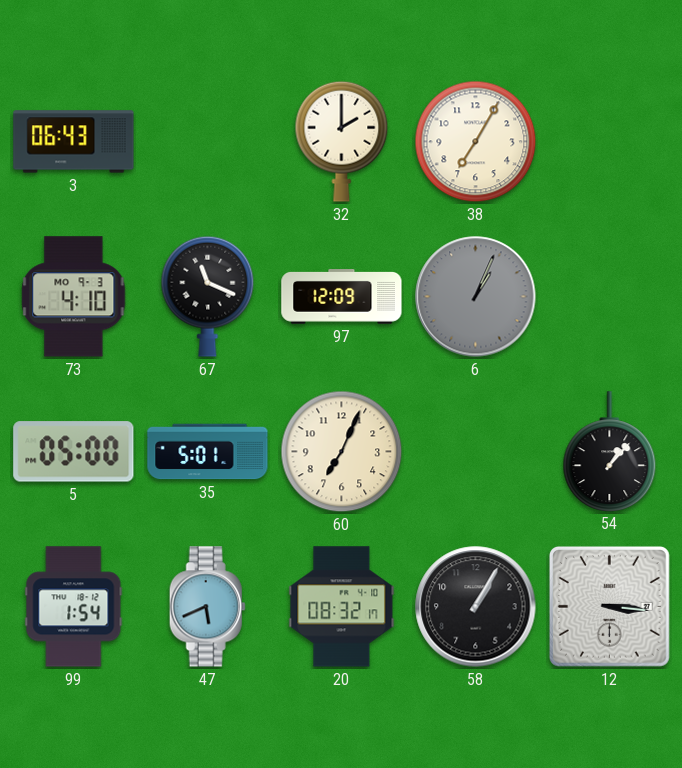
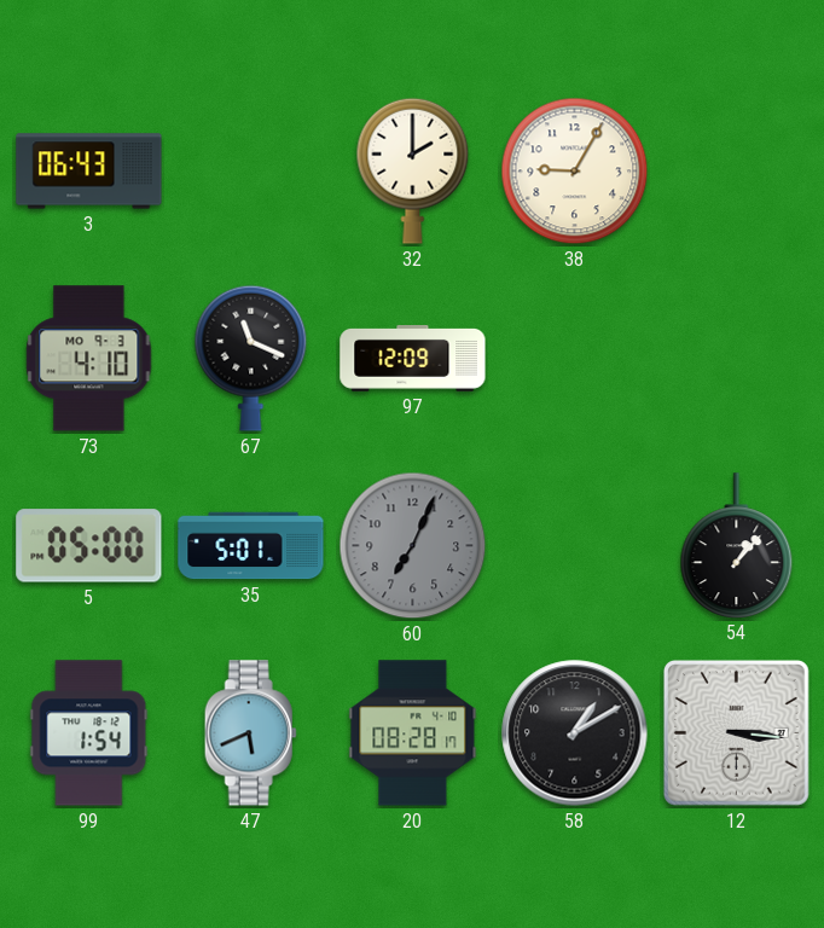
38: 7:05 -> 9:05
6: 1:04 -> none
60 dial: cream -> grey
20: 08:32 -> 08:28
58: 1:05 -> 1:10
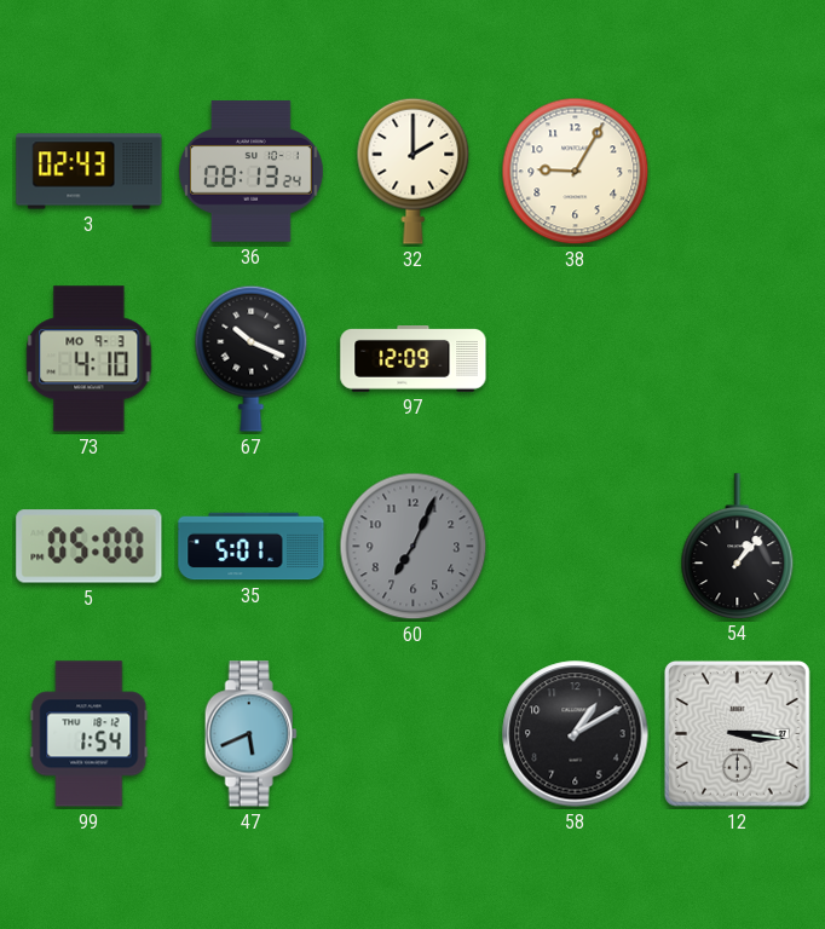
3: 06:43 -> 02:43
36: none -> 08:13
67: 11:19 -> 10:19
20: 08:28 -> none
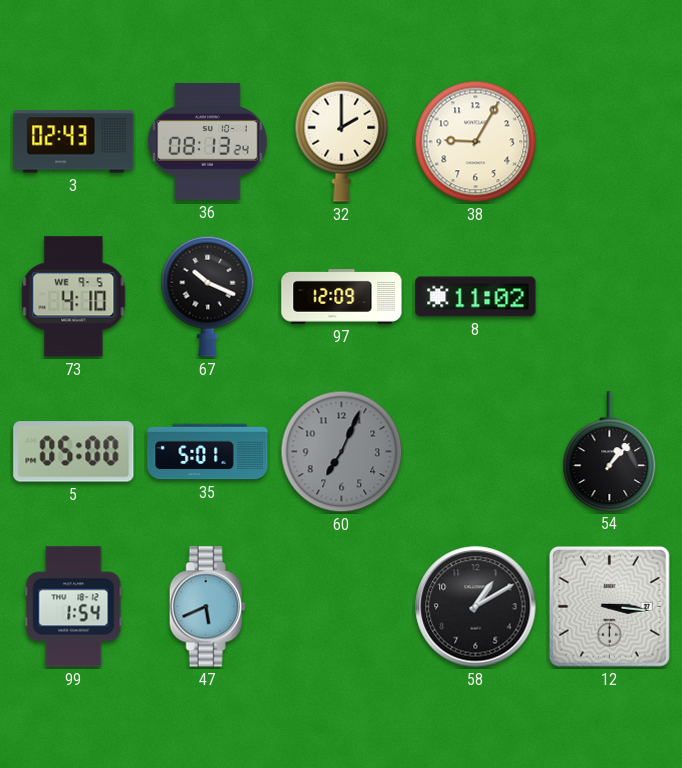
73 date: MO 9-3 -> WE 9-5
8: none -> 11:02
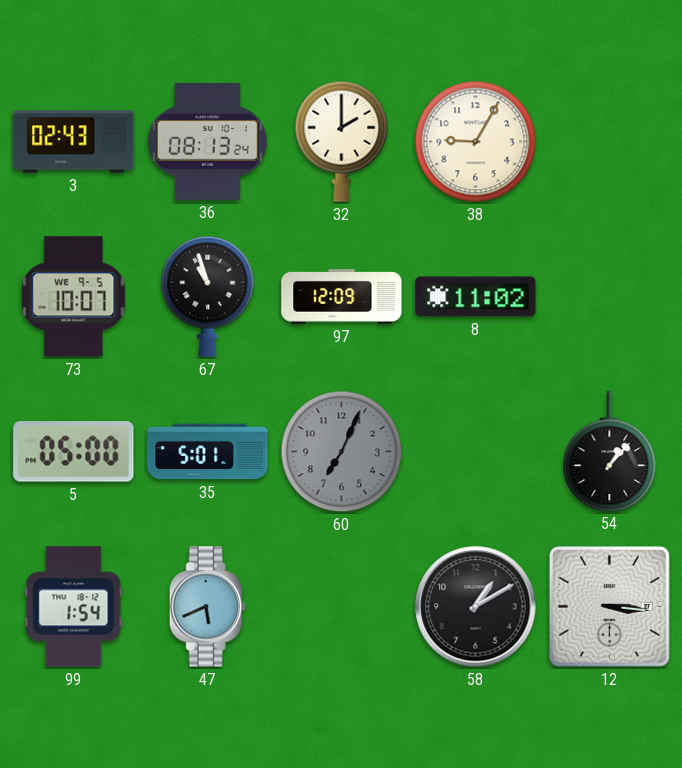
73: 4:10 -> 10:07
67: 10:19 -> 10:57
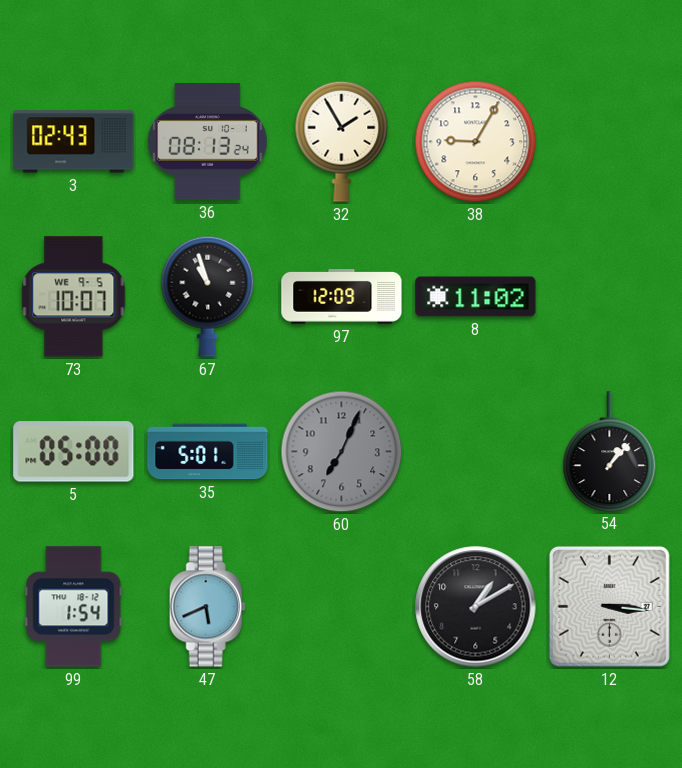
32: 2:00 -> 1:55
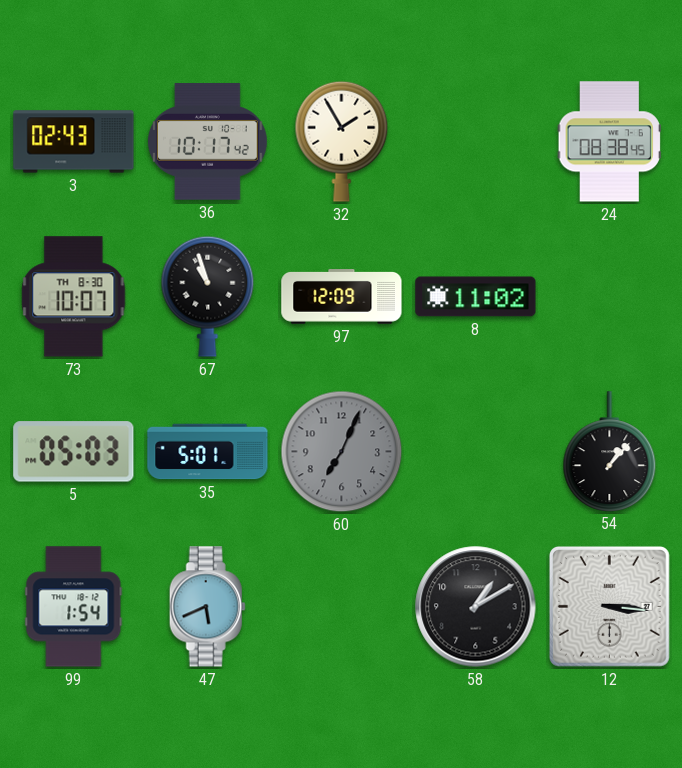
36: 08:13 -> 10:17
38: 9:05 -> none
24: none -> 08:38
73 date: WE 9-5 -> TH 8-30
5: 05:00 -> 05:03
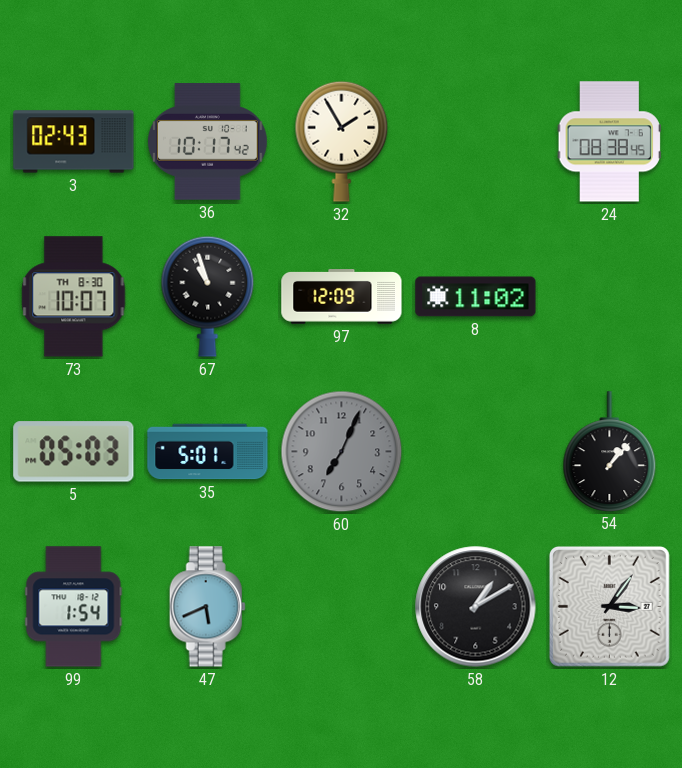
12: 3:16 -> 3:06
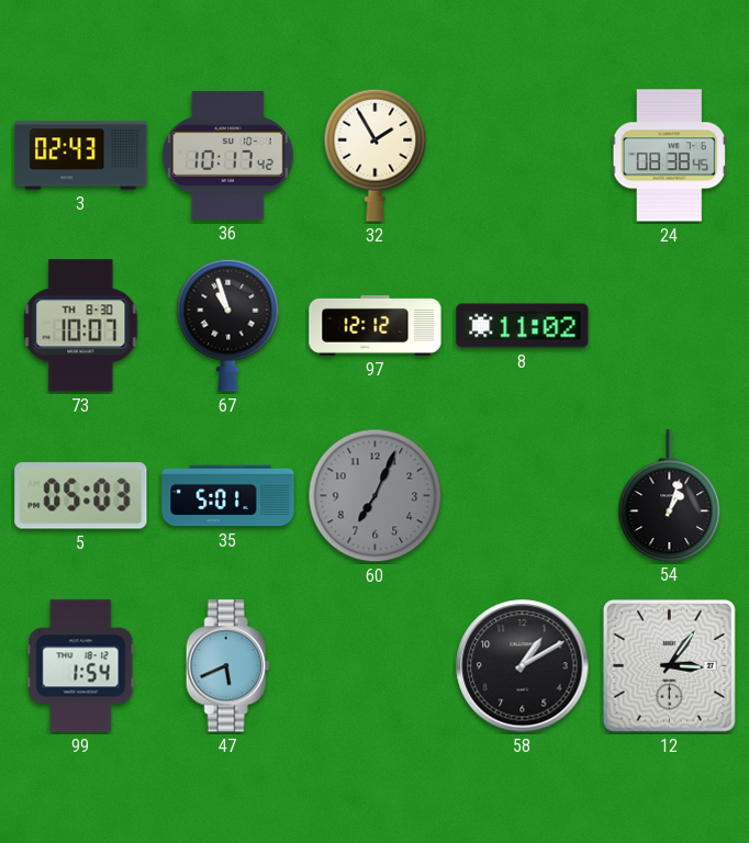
97: 12:09 -> 12:12
54: 1:07 -> 1:03
